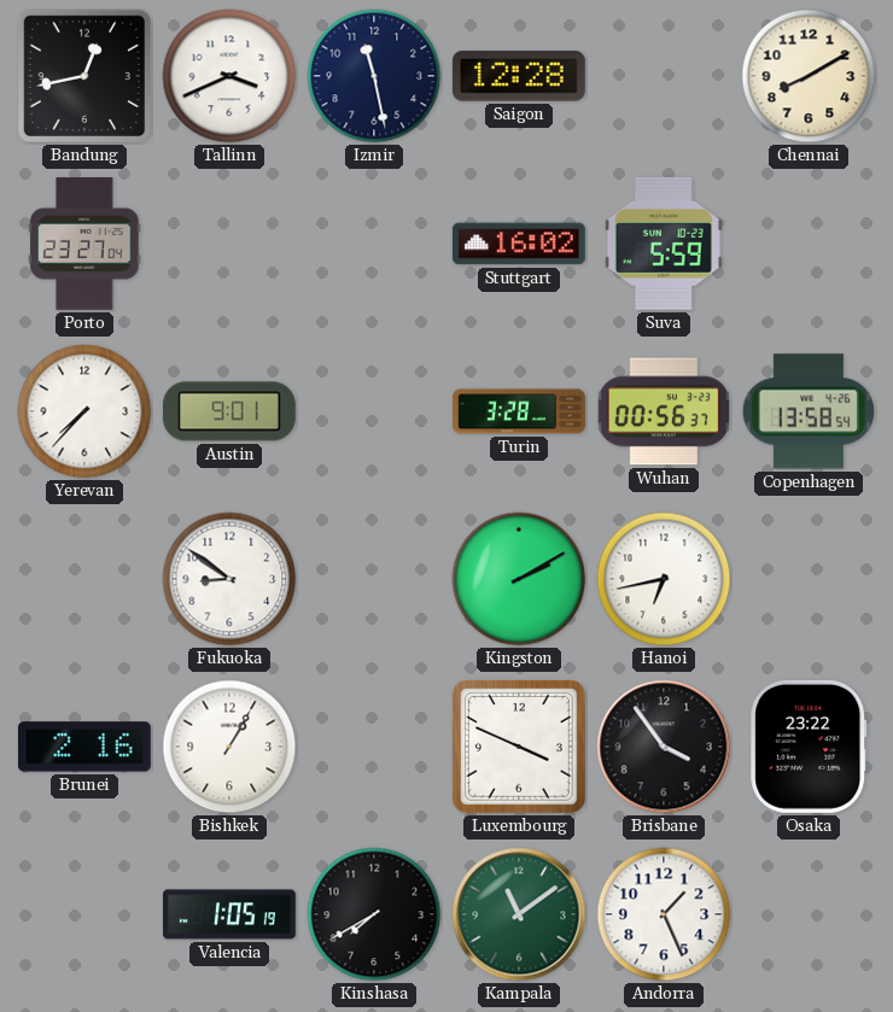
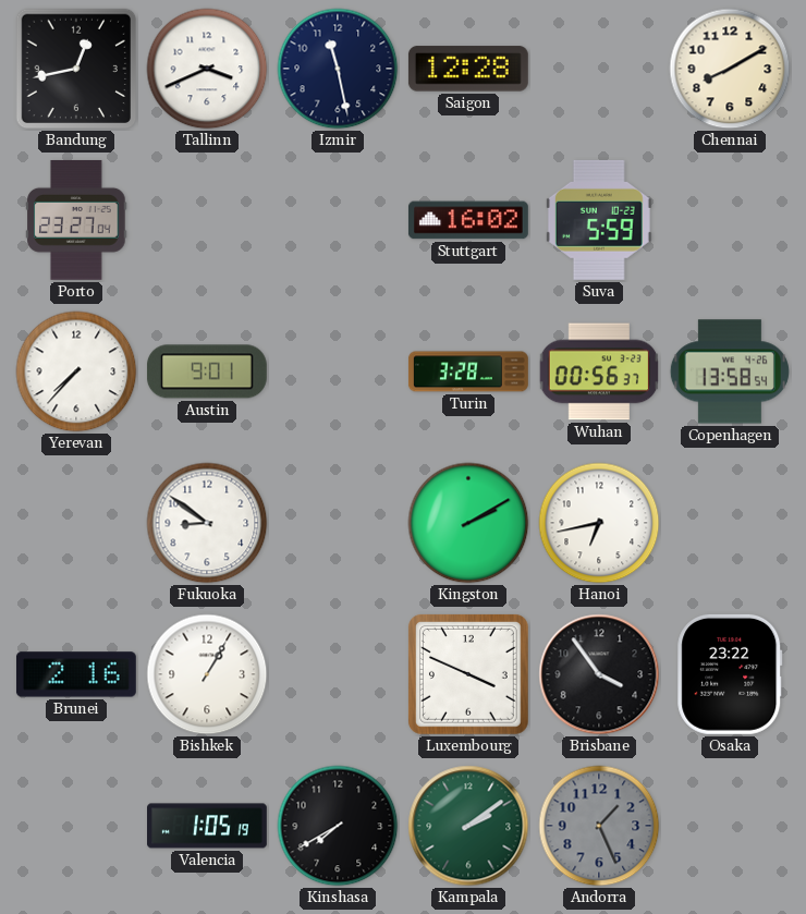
Kampala: 11:09 -> 2:09
Andorra dial: white -> grey
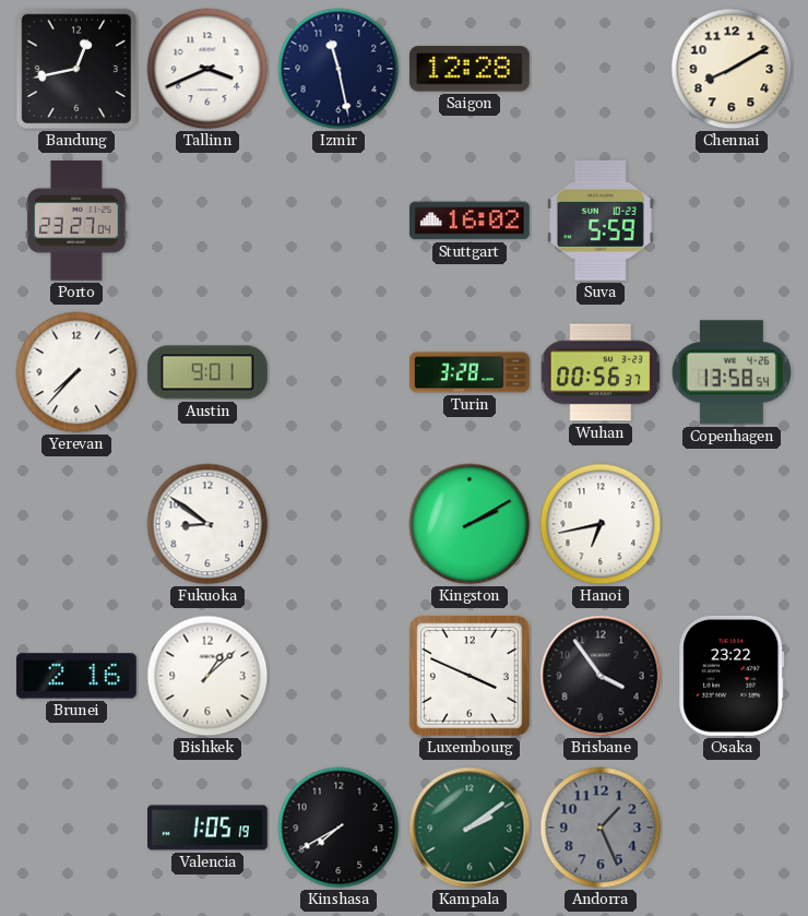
Bishkek: 1:05 -> 1:08
